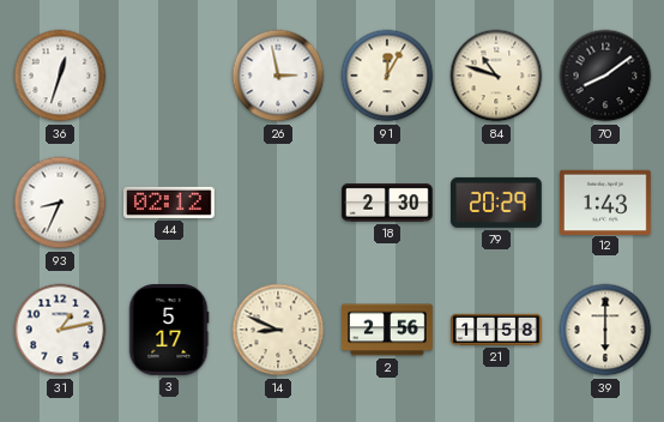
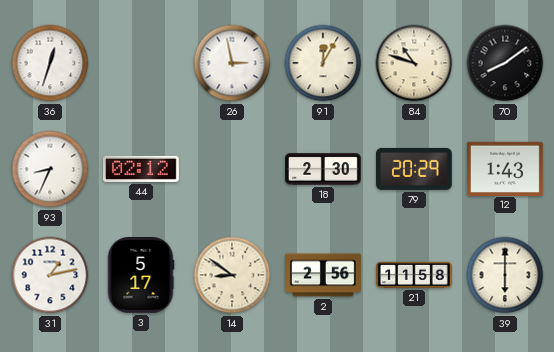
14: 8:49 -> 8:51
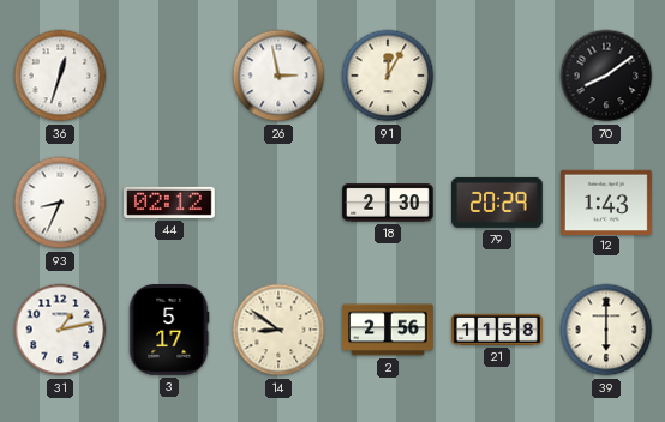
84: 10:48 -> none
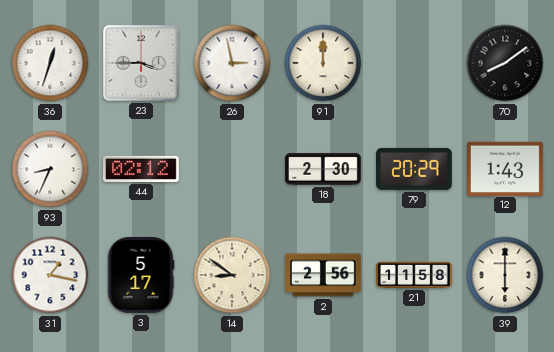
23: none -> 3:45
91: 12:05 -> 12:00
31: 1:13 -> 1:17
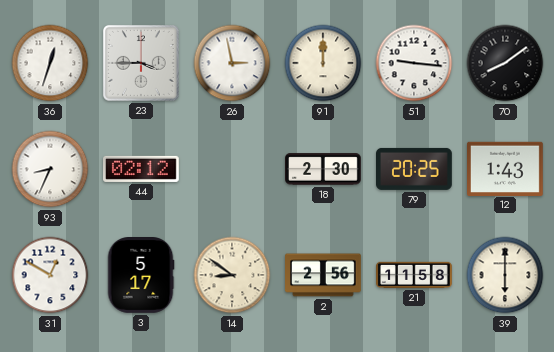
51: none -> 9:16
79: 20:29 -> 20:25
31: 1:17 -> 12:50
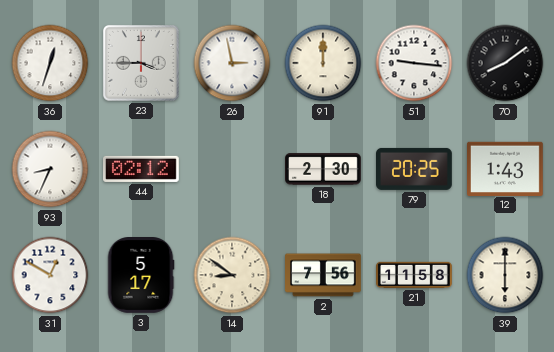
2: 2:56 -> 7:56
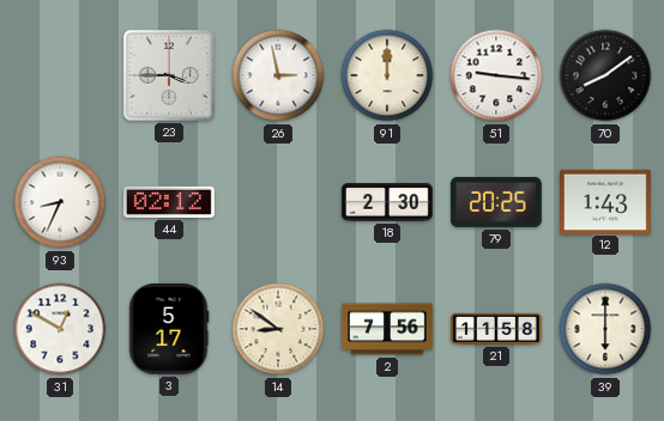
36: 12:33 -> none
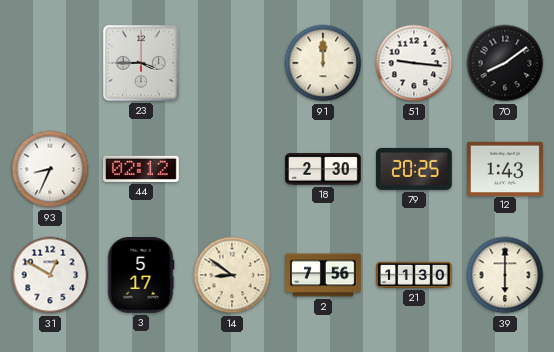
26: 2:58 -> none
21: 11:58 -> 11:30
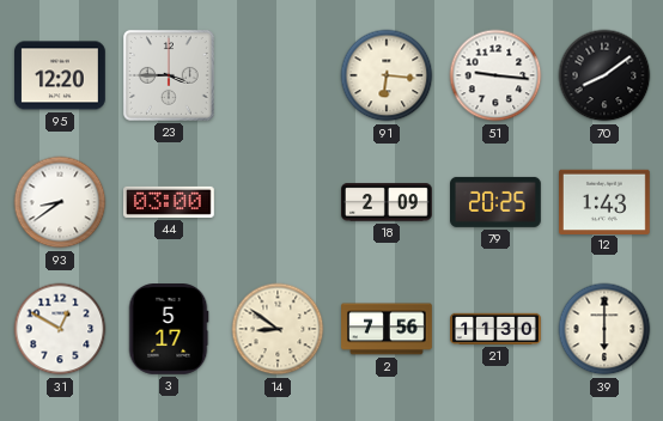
95: none -> 12:20
91: 12:00 -> 6:16
93: 8:34 -> 8:39
44: 02:12 -> 03:00
18: 2:30 -> 2:09
